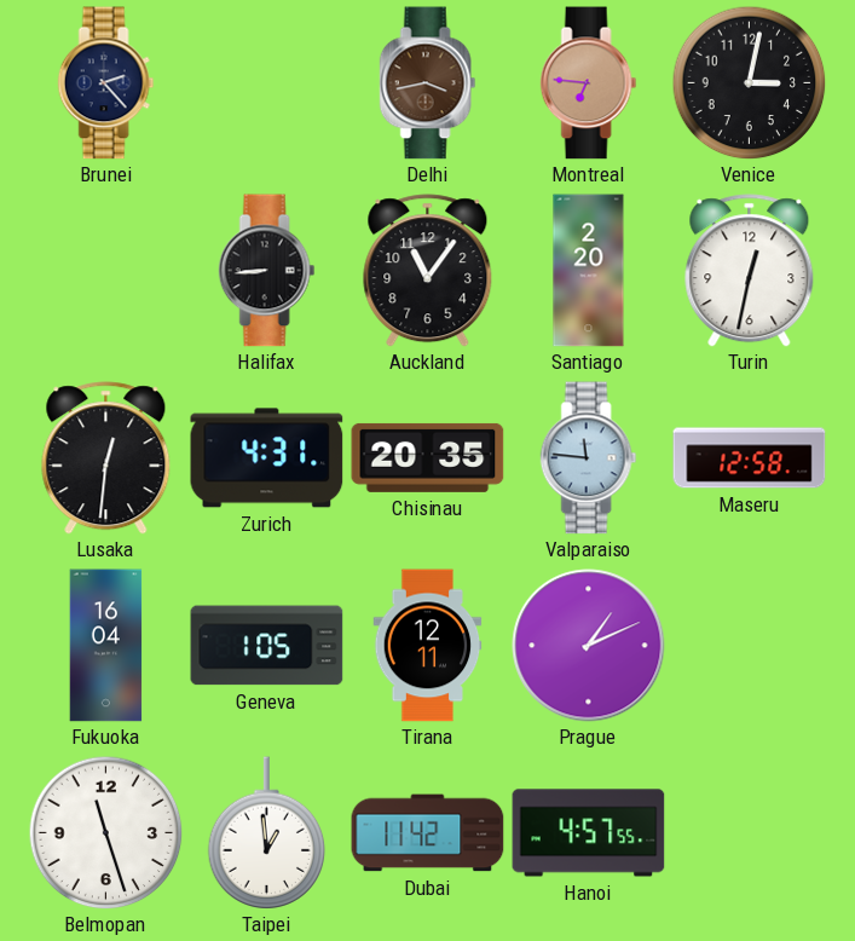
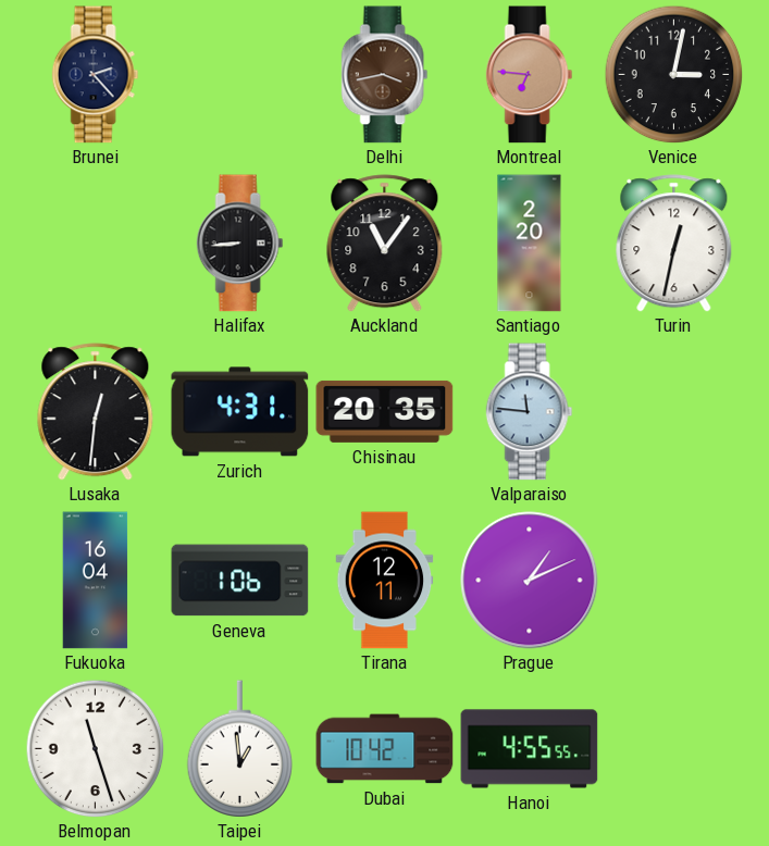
Maseru: 12:58 -> none
Geneva: 1:05 -> 1:06
Dubai: 11:42 -> 10:42
Hanoi: 4:57 -> 4:55
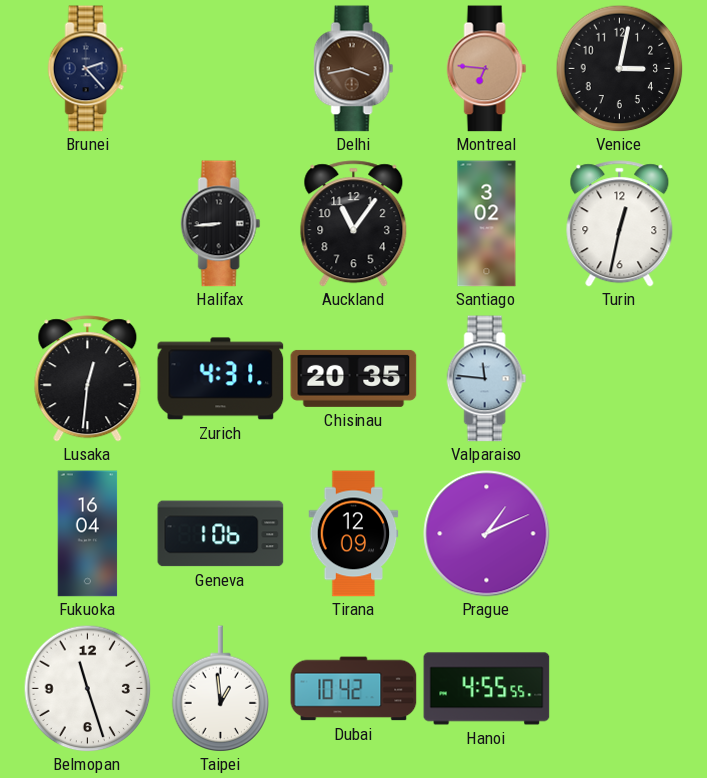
Santiago: 2:20 -> 3:02
Tirana: 12:11 -> 12:09
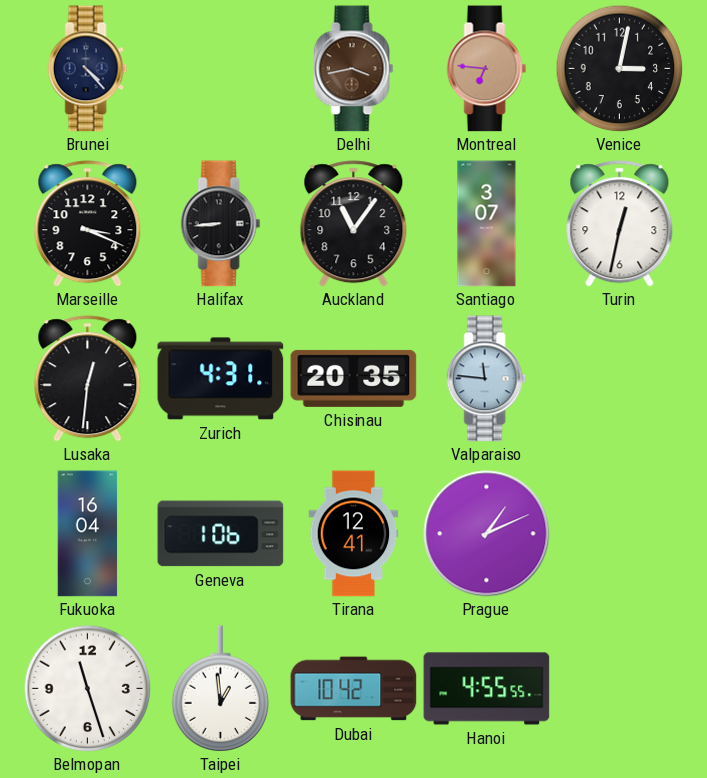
Brunei: 2:23 -> 4:23
Marseille: none -> 3:19
Santiago: 3:02 -> 3:07
Tirana: 12:09 -> 12:41
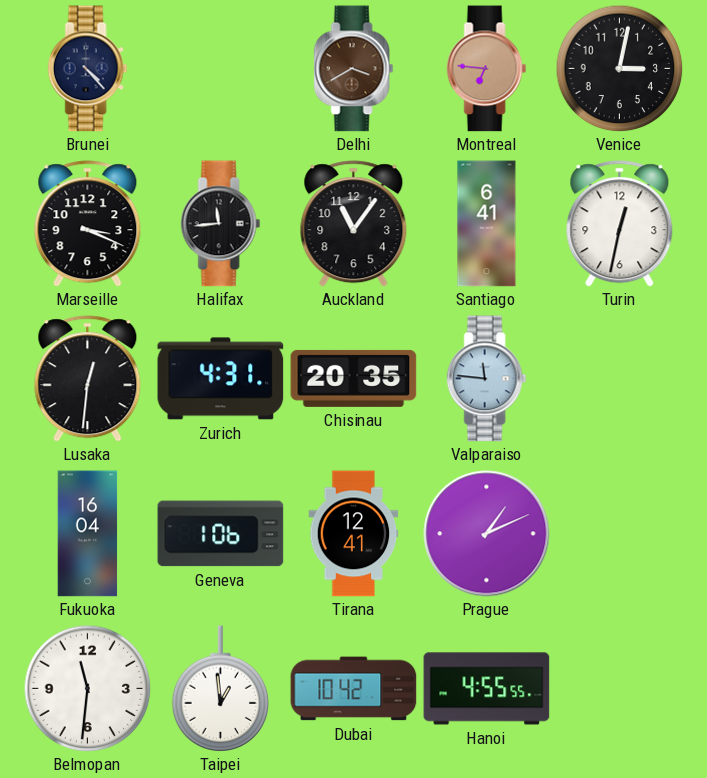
Delhi: 3:43 -> 3:40
Halifax: 8:44 -> 11:44
Santiago: 3:07 -> 6:41
Belmopan: 11:27 -> 11:31
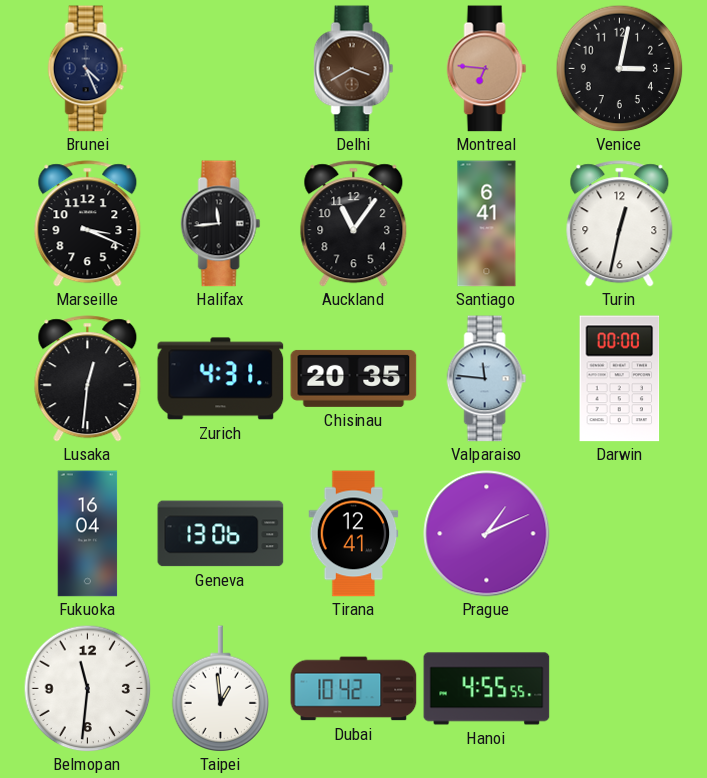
Brunei: 4:23 -> 4:26
Darwin: none -> 00:00
Geneva: 1:06 -> 13:06
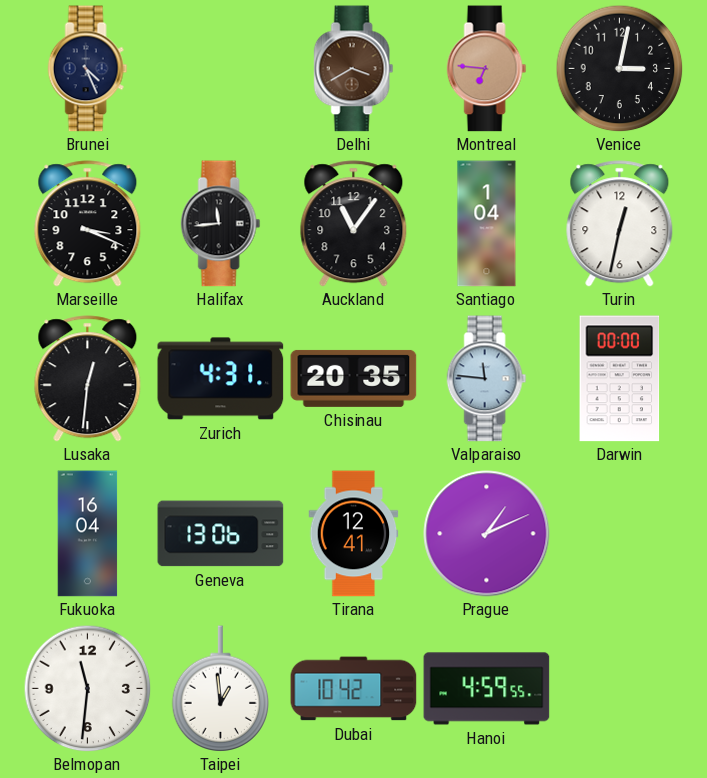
Santiago: 6:41 -> 1:04
Hanoi: 4:55 -> 4:59
